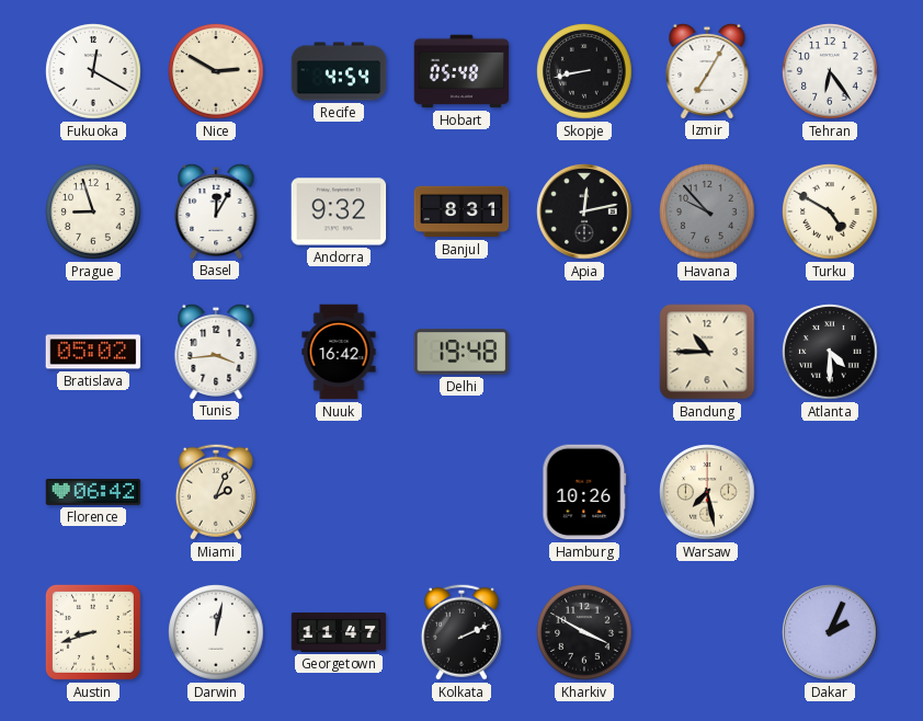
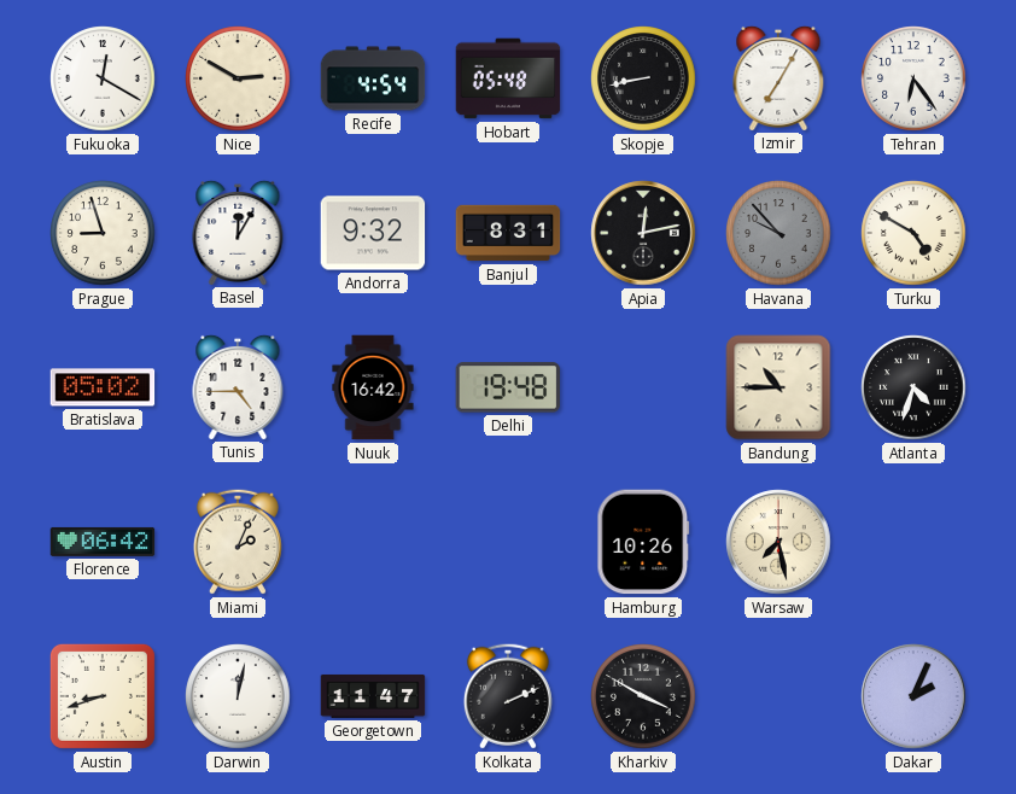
Tunis: 3:44 -> 4:45
Atlanta: 4:30 -> 4:33
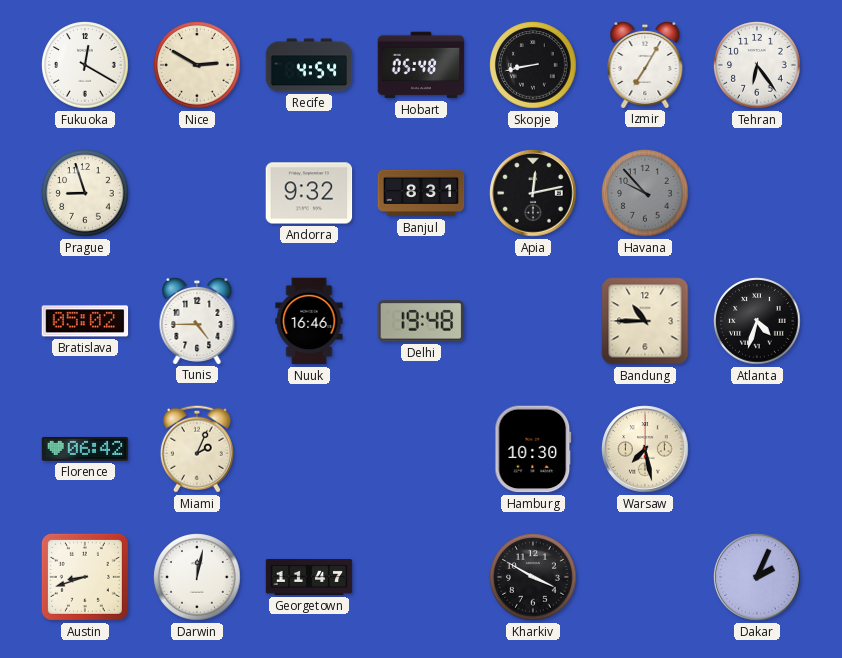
Basel: 12:05 -> none
Turku: 4:50 -> none
Nuuk: 16:42 -> 16:46
Hamburg: 10:26 -> 10:30
Kolkata: 2:11 -> none
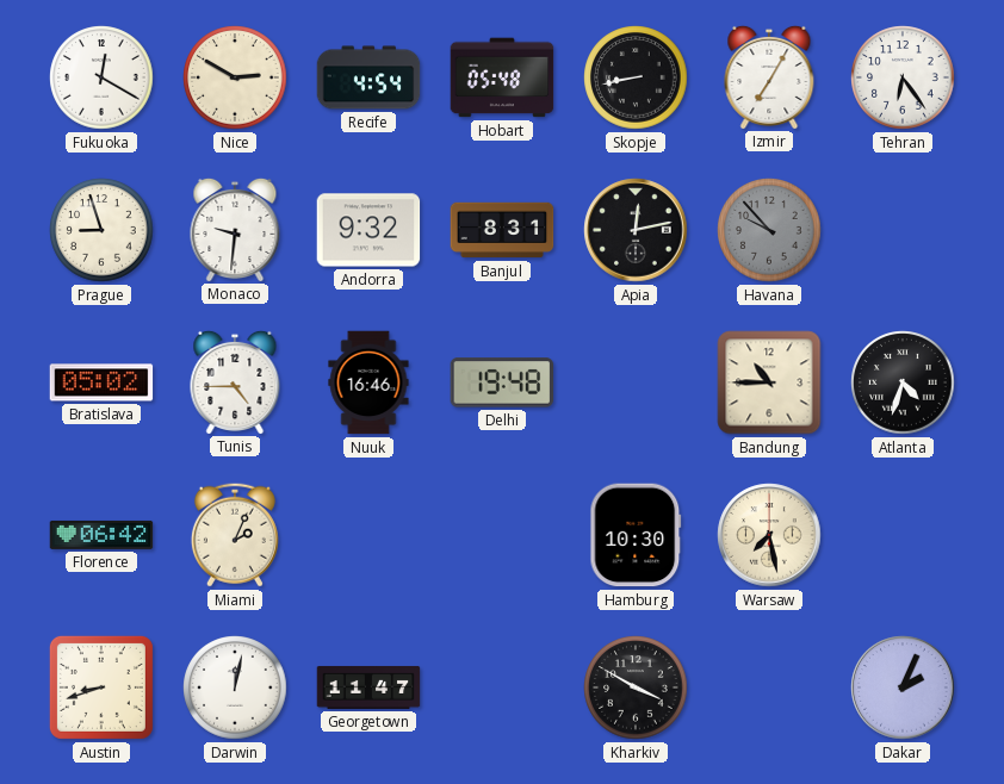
Monaco: none -> 9:31
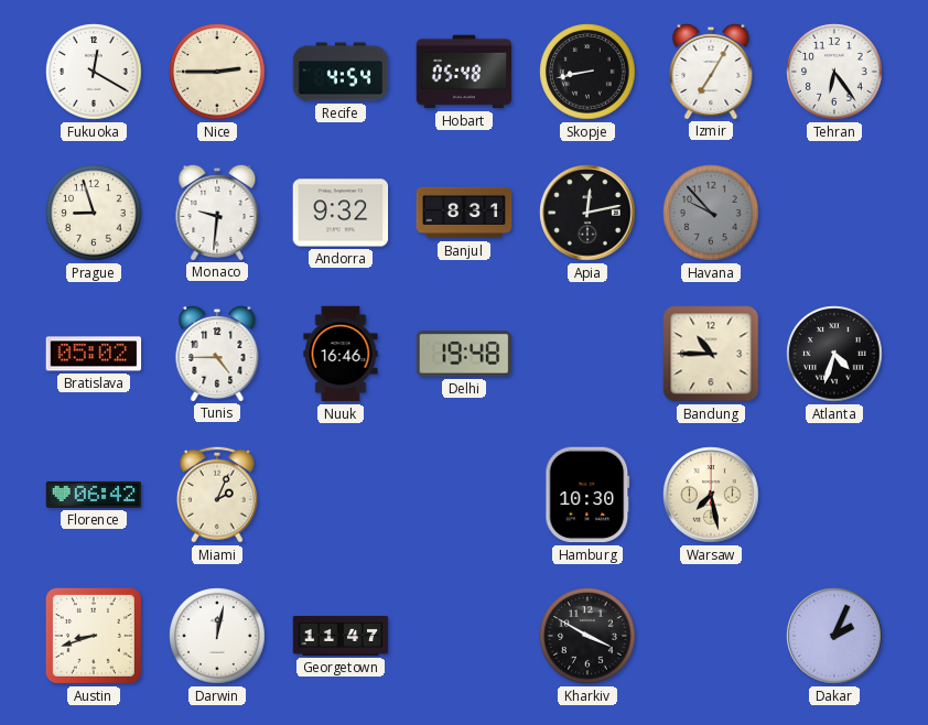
Nice: 2:50 -> 2:45
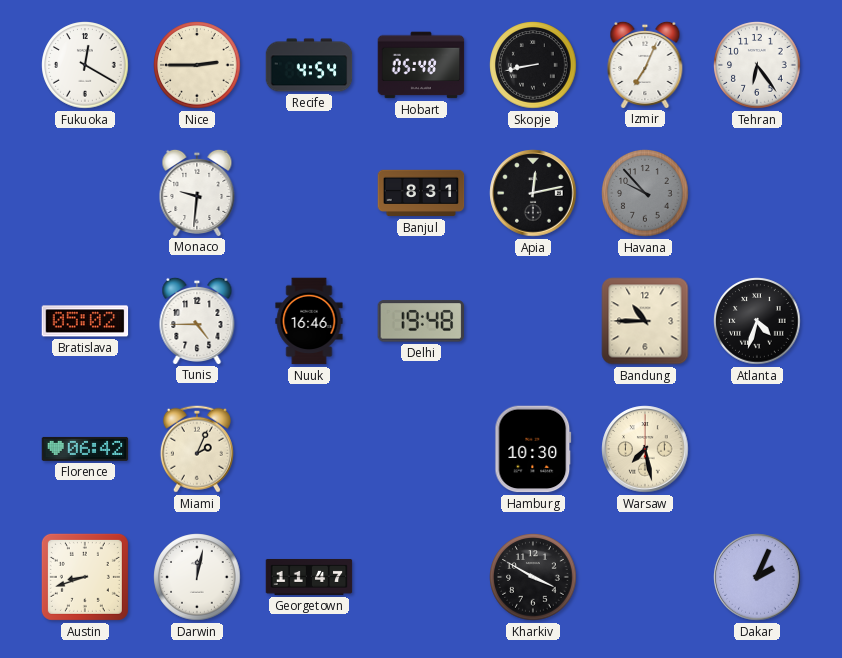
Izmir: 7:05 -> 7:04
Prague: 8:57 -> none
Andorra: 9:32 -> none
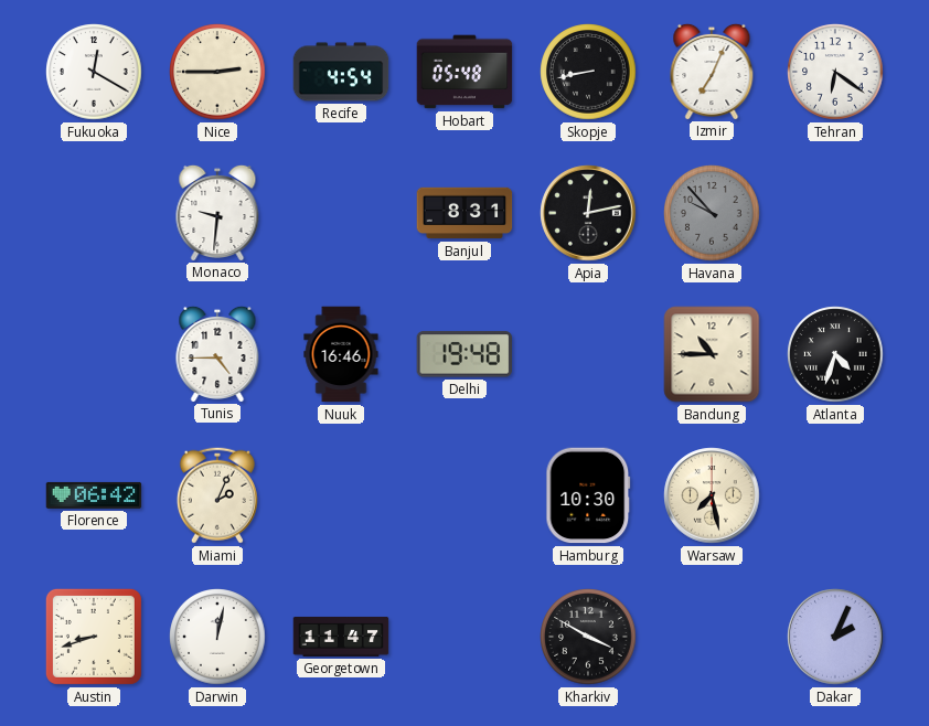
Tehran: 6:24 -> 6:21
Bratislava: 05:02 -> none
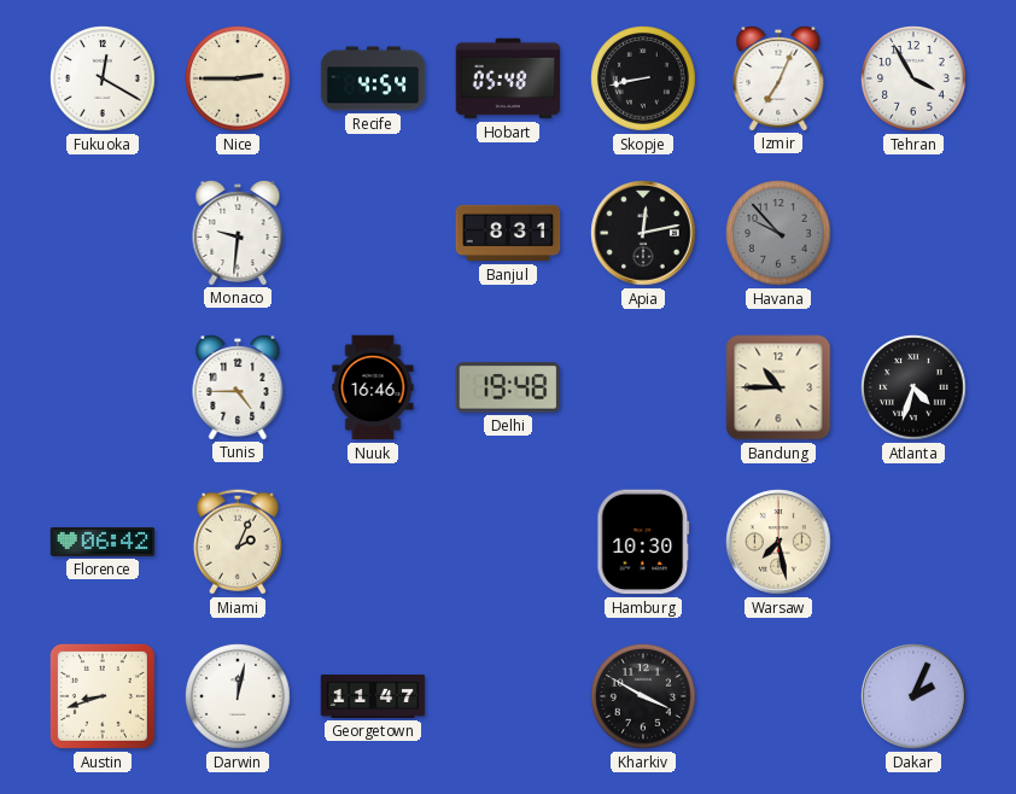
Tehran: 6:21 -> 3:55
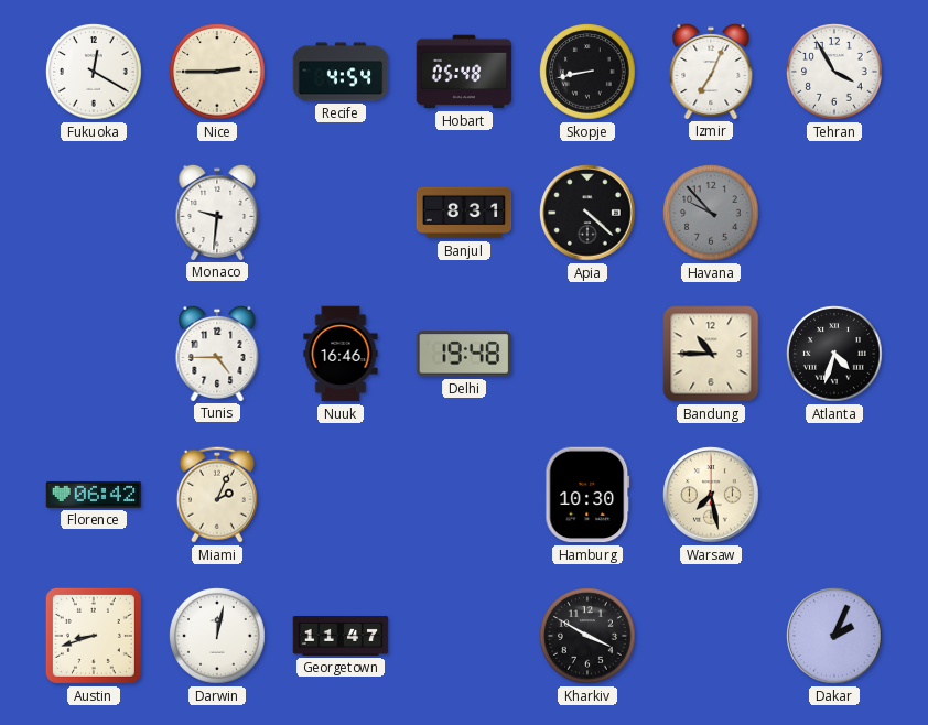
Apia: 12:13 -> 4:22
